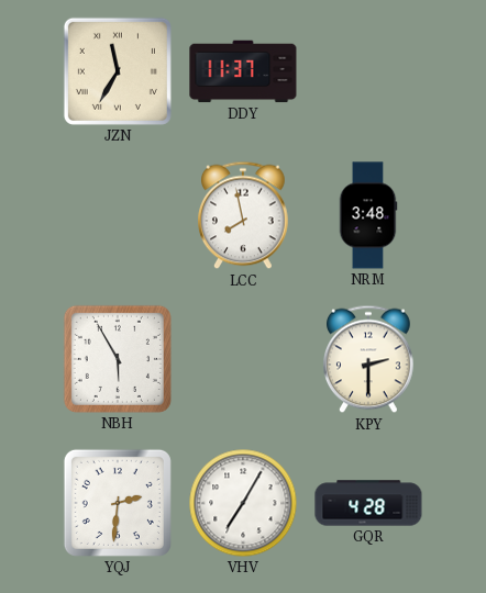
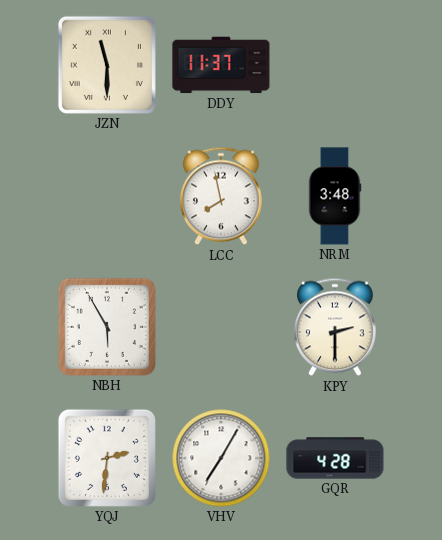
JZN: 11:35 -> 11:30
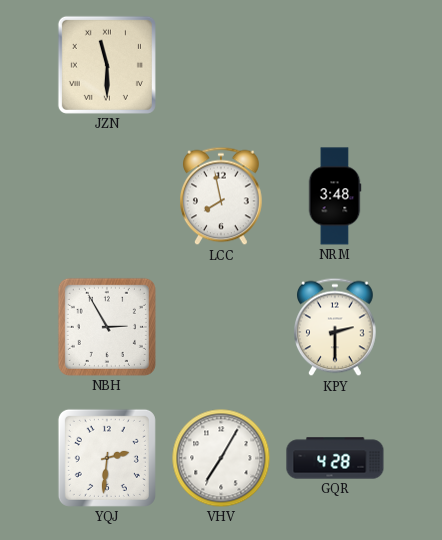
DDY: 11:37 -> none
NBH: 5:55 -> 2:55
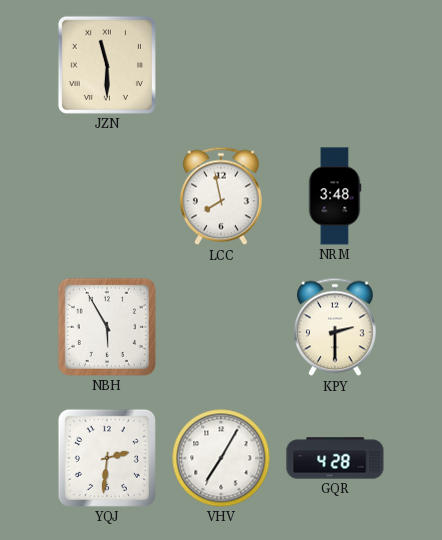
NBH: 2:55 -> 5:55
